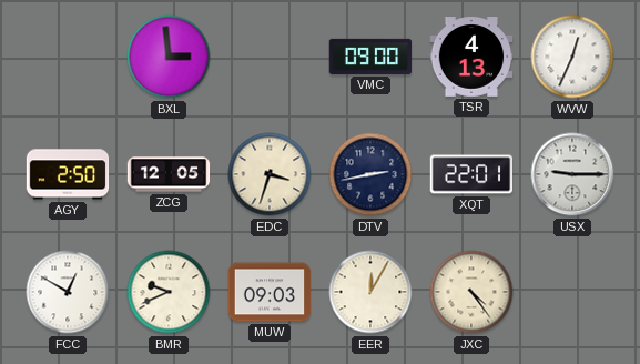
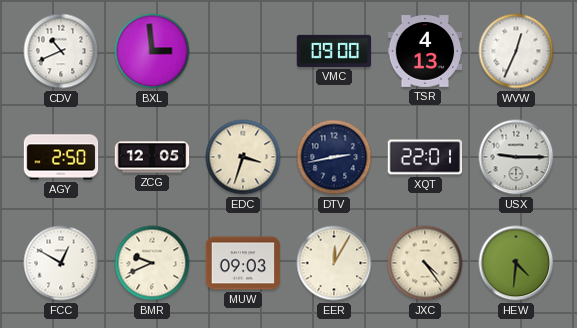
CDV: none -> 10:41
HEW: none -> 4:31
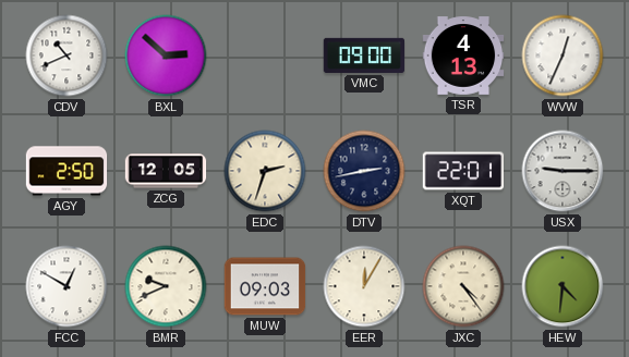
BXL: 2:59 -> 2:52
EDC: 3:33 -> 2:33
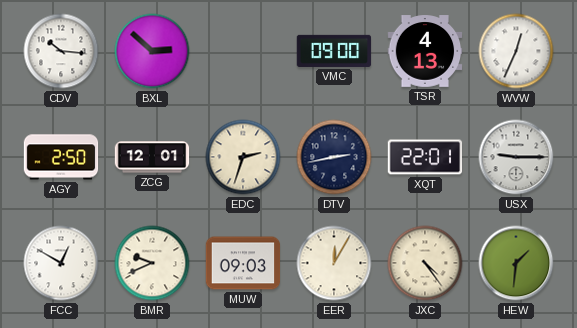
CDV: 10:41 -> 10:16
ZCG: 12:05 -> 12:01
HEW: 4:31 -> 1:31
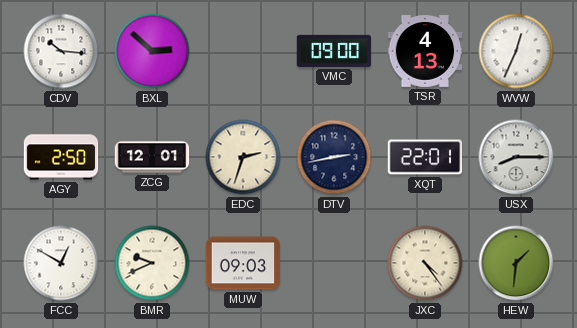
USX: 9:15 -> 8:15
EER: 12:05 -> none
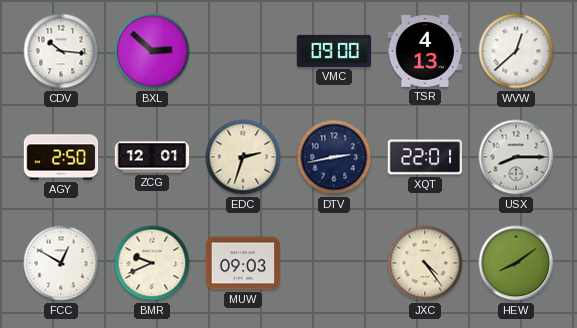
WVW: 12:34 -> 12:38
HEW: 1:31 -> 8:09
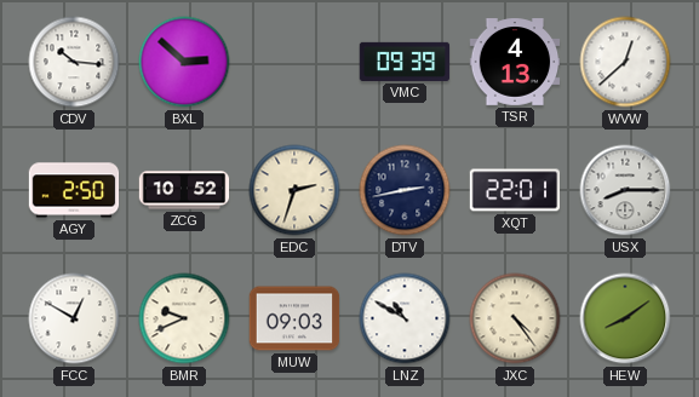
VMC: 09:00 -> 09:39
ZCG: 12:01 -> 10:52
LNZ: none -> 10:50
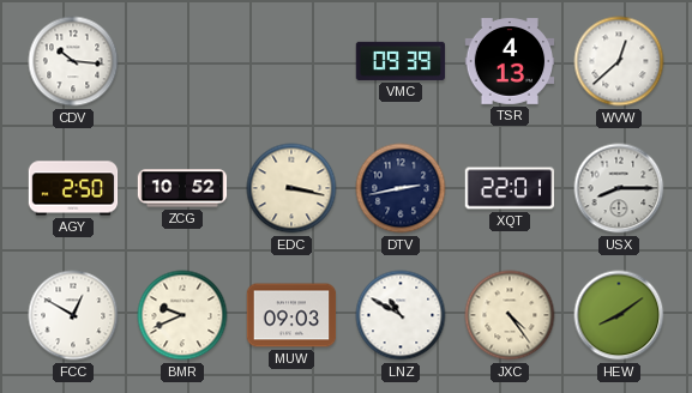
BXL: 2:52 -> none
EDC: 2:33 -> 3:17
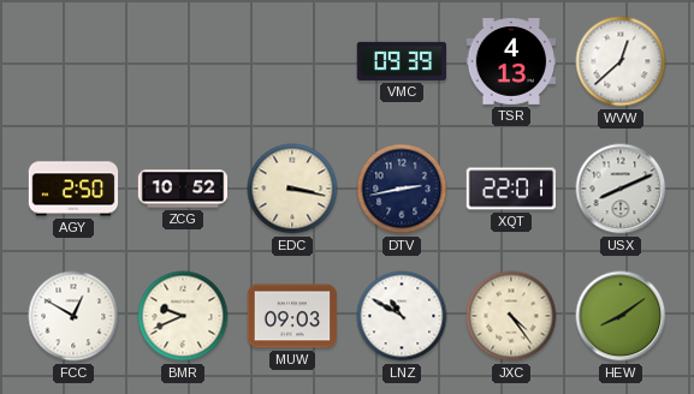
CDV: 10:16 -> none
USX: 8:15 -> 8:11
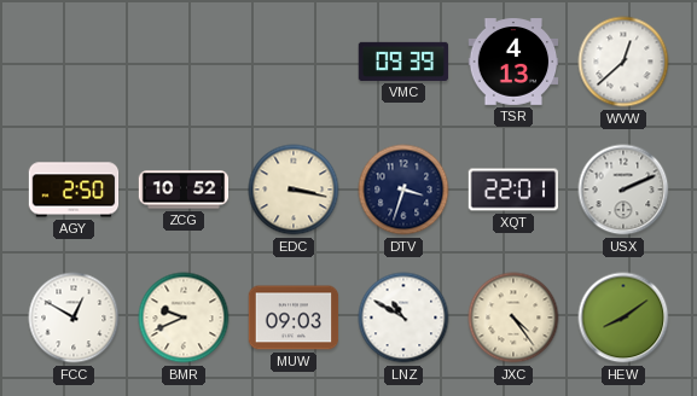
DTV: 2:43 -> 3:33
USX: 8:11 -> 2:11
